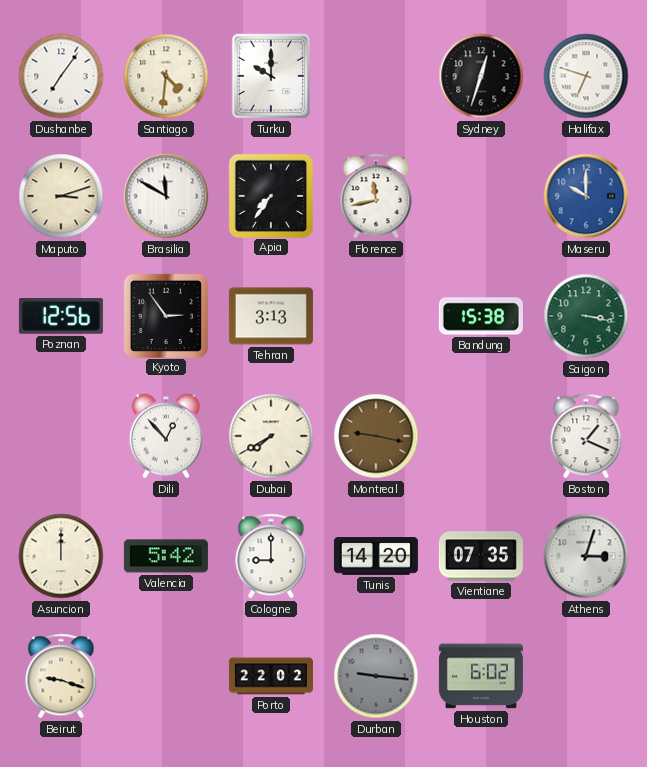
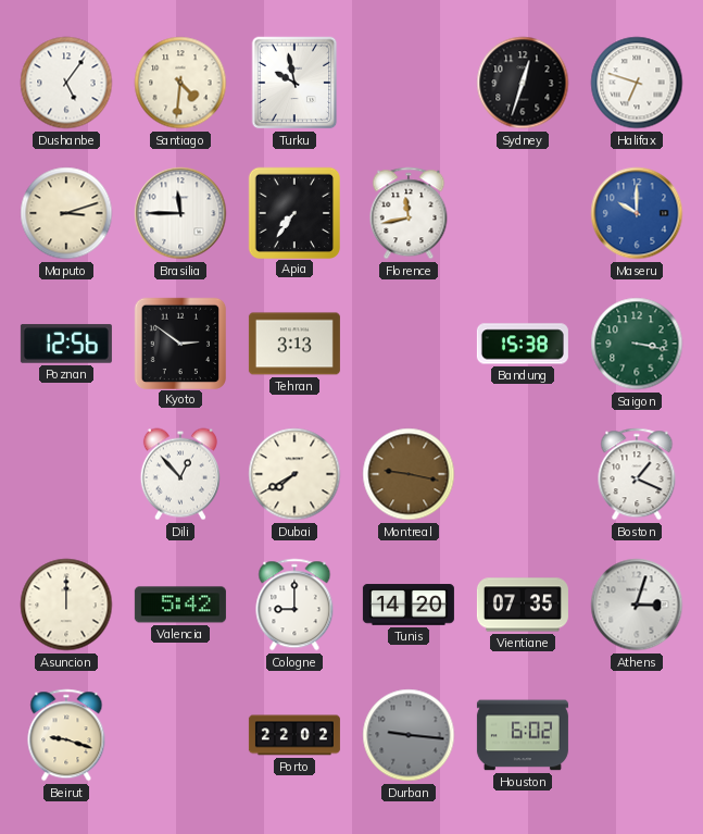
Dushanbe: 7:06 -> 5:06
Turku: 10:00 -> 9:58
Brasilia: 11:50 -> 11:45
Kyoto: 2:54 -> 2:51
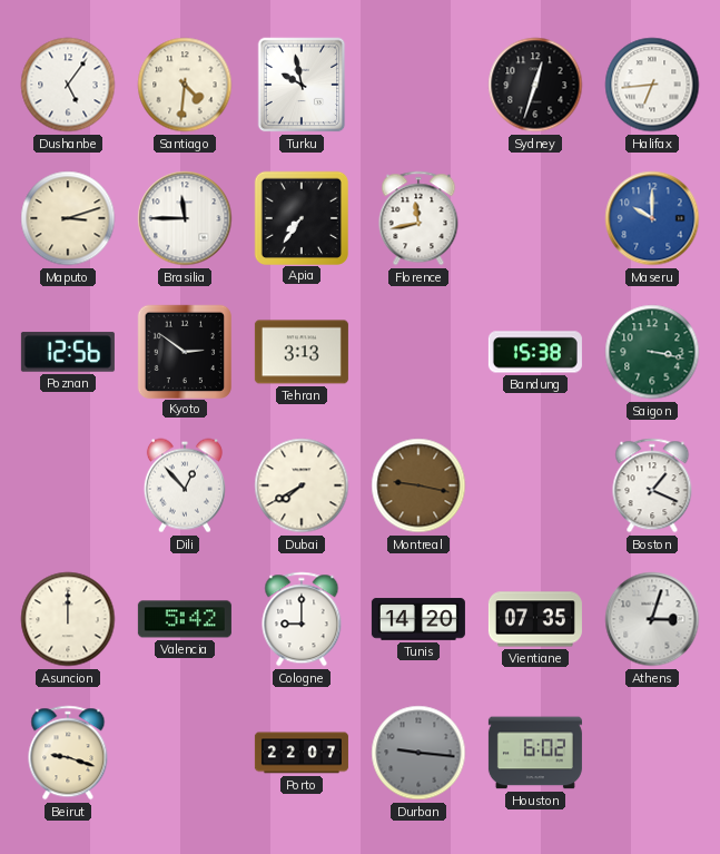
Halifax: 6:48 -> 6:44
Porto: 22:02 -> 22:07
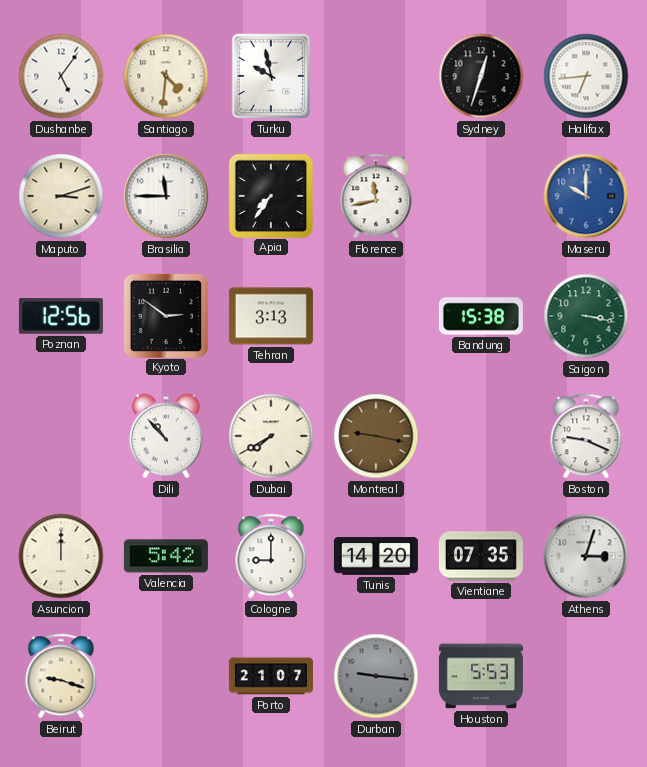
Dili: 12:53 -> 10:53
Boston: 1:19 -> 9:19
Porto: 22:07 -> 21:07
Houston: 6:02 -> 5:53
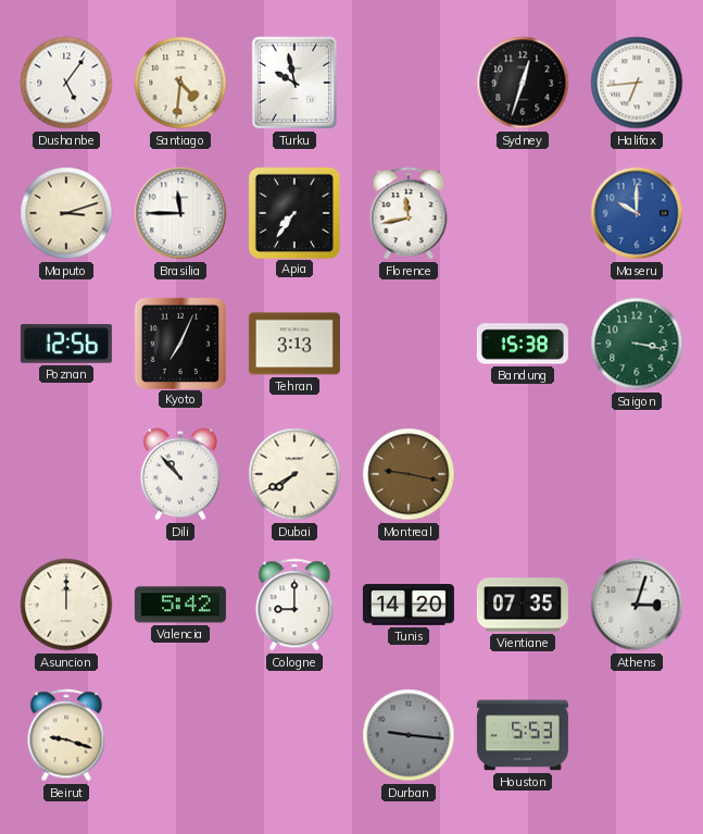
Kyoto: 2:51 -> 7:04
Boston: 9:19 -> none
Porto: 21:07 -> none
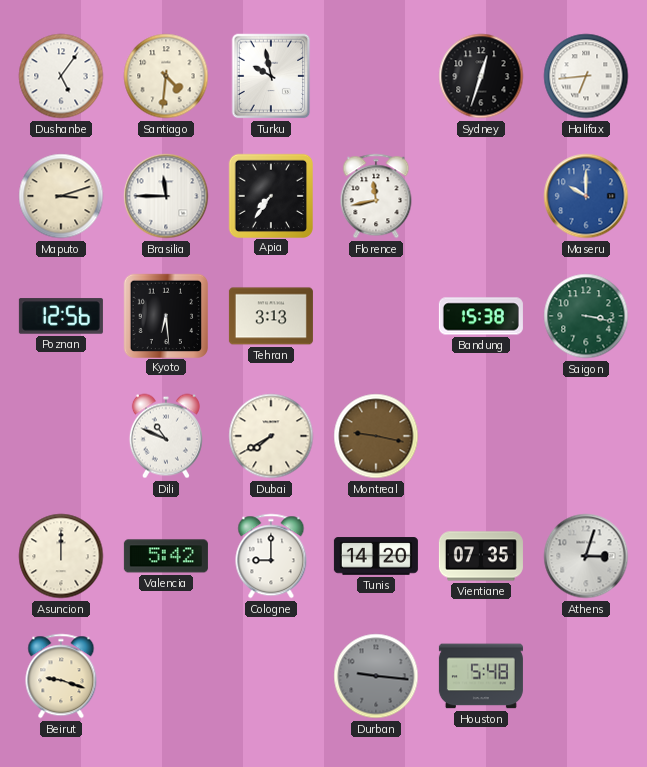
Kyoto: 7:04 -> 6:29
Dili: 10:53 -> 10:49
Houston: 5:53 -> 5:48
